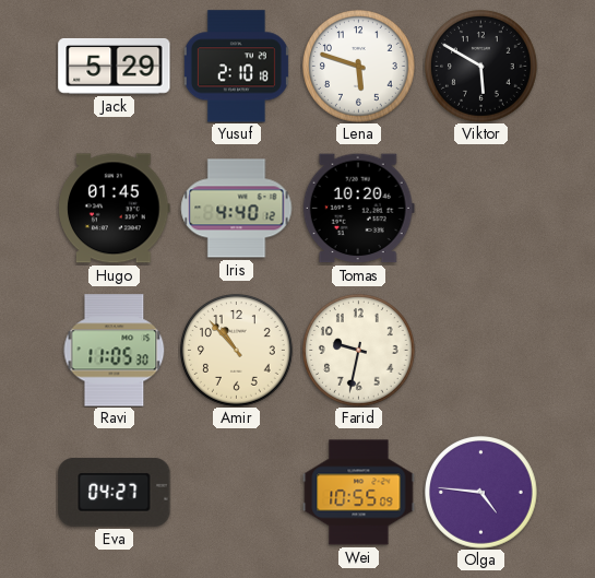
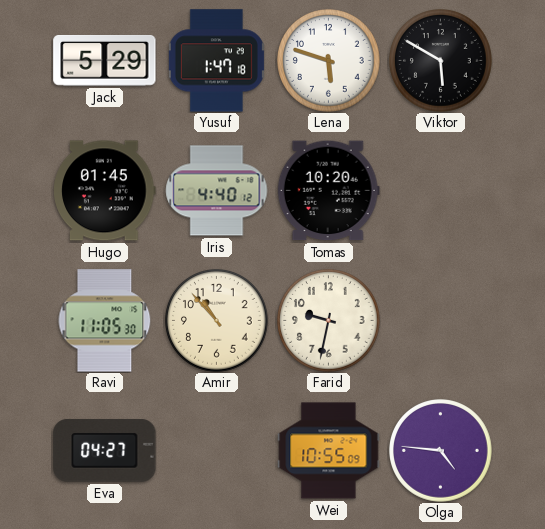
Yusuf: 2:10 -> 1:47
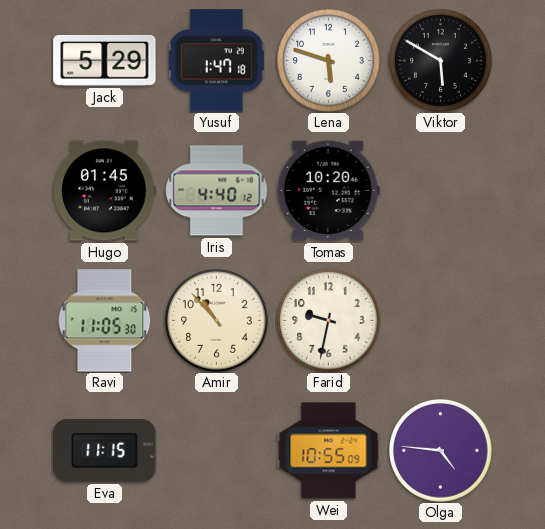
Eva: 04:27 -> 11:15
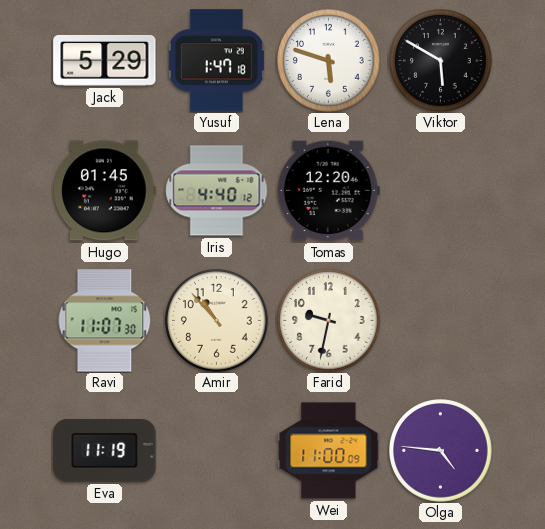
Tomas: 10:20 -> 12:20
Ravi: 11:05 -> 11:07
Eva: 11:15 -> 11:19
Wei: 10:55 -> 11:00
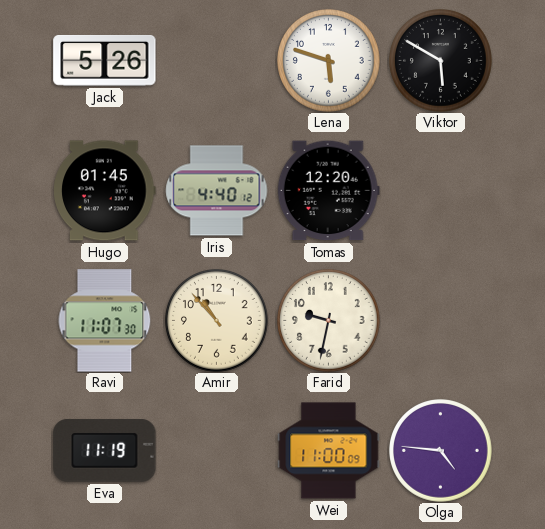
Jack: 5:29 -> 5:26
Yusuf: 1:47 -> none
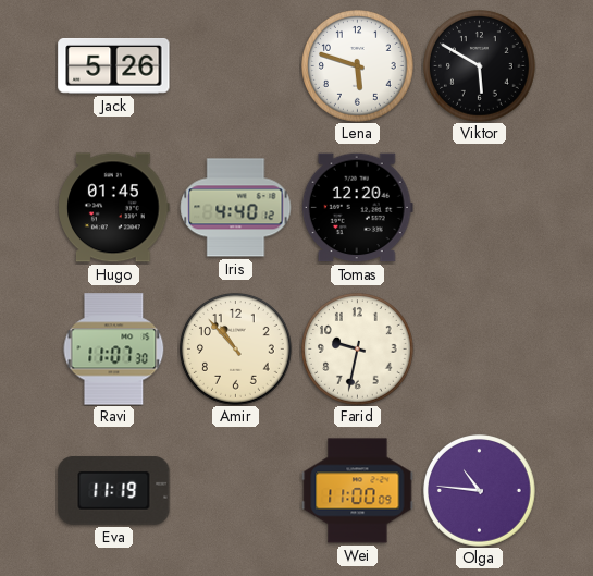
Olga: 4:46 -> 10:46
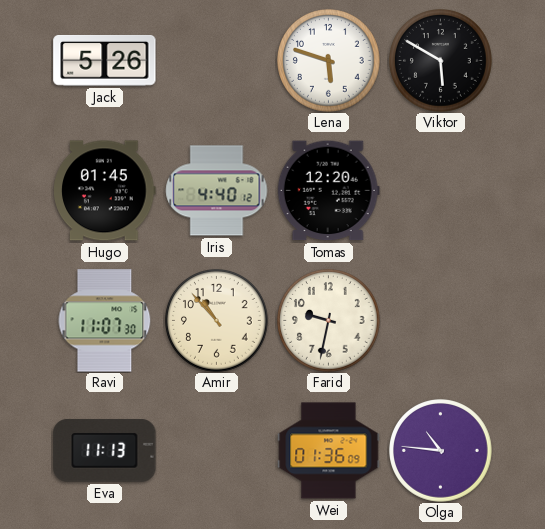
Eva: 11:19 -> 11:13
Wei: 11:00 -> 01:36
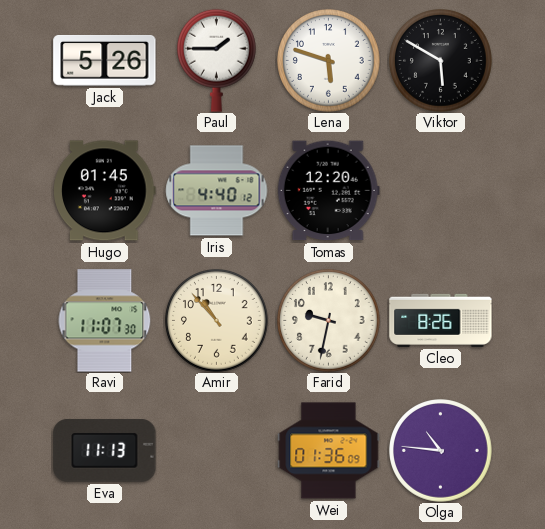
Paul: none -> 1:45
Cleo: none -> 8:26
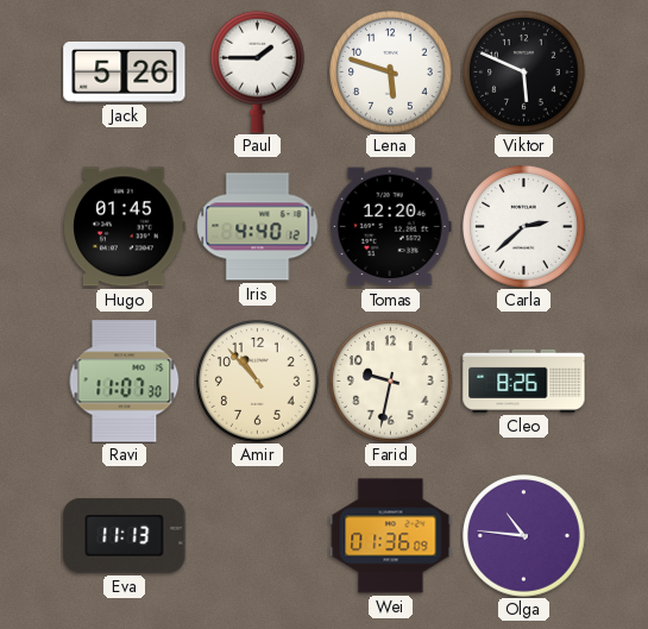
Viktor: 5:50 -> 5:49
Carla: none -> 2:38
